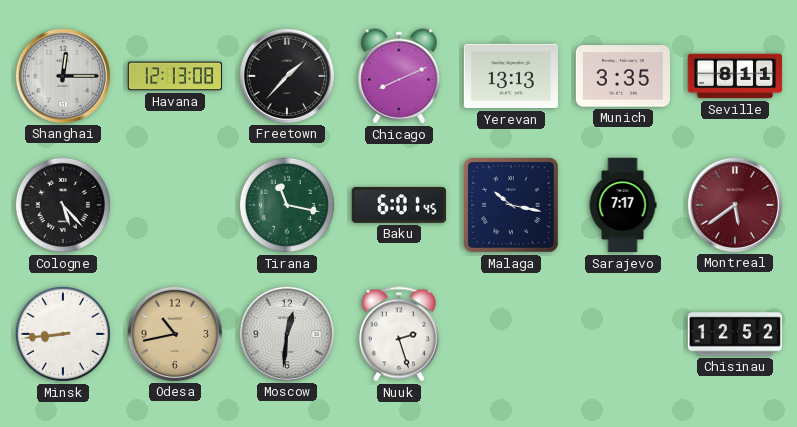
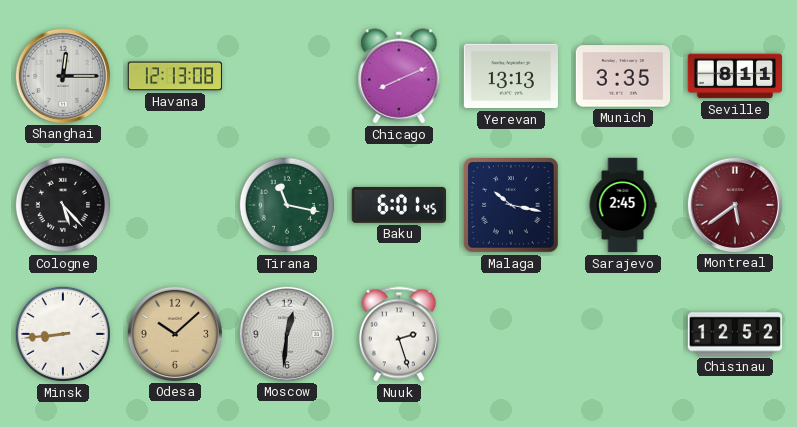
Freetown: 1:37 -> none
Sarajevo: 7:17 -> 2:45
Odesa: 10:43 -> 10:08
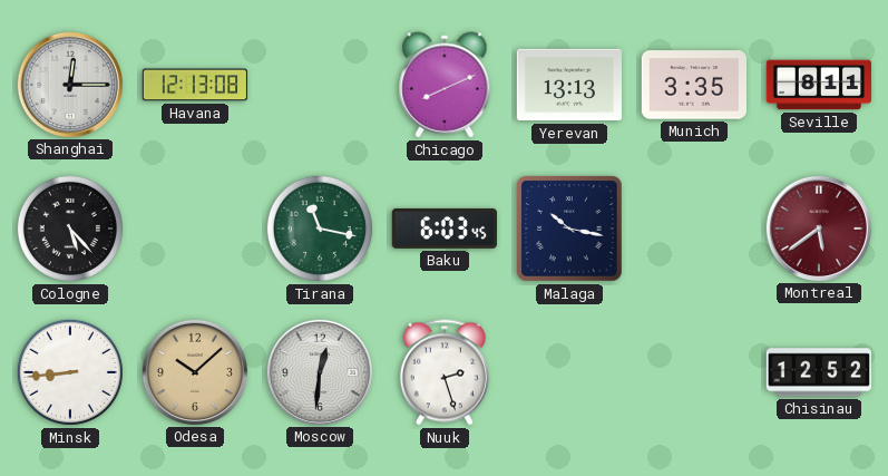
Baku: 6:01 -> 6:03
Sarajevo: 2:45 -> none
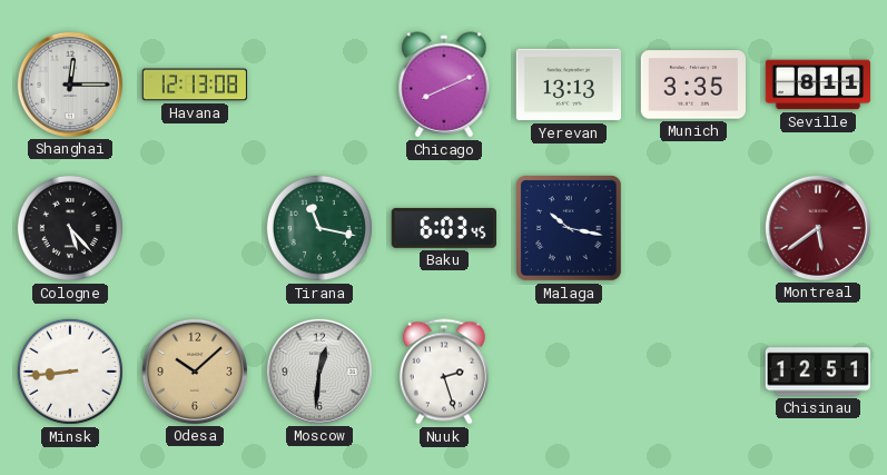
Chisinau: 12:52 -> 12:51
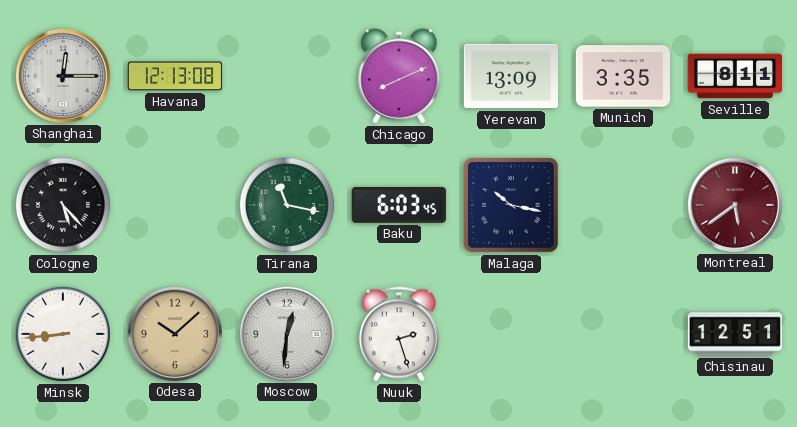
Yerevan: 13:13 -> 13:09
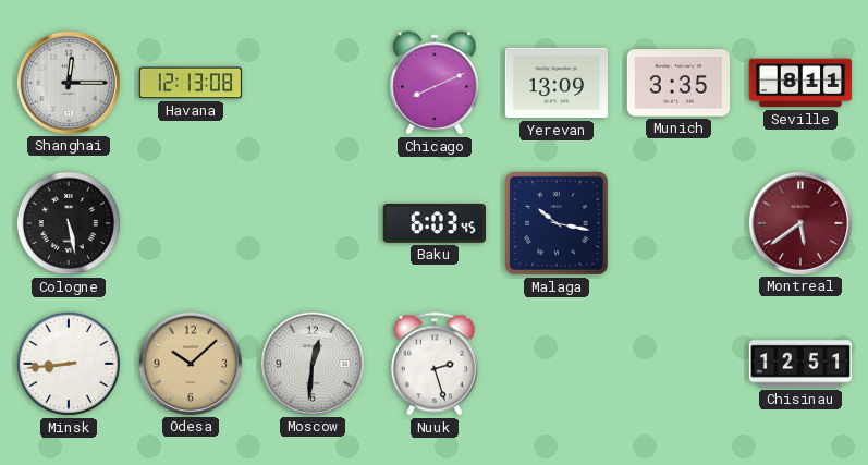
Cologne: 5:23 -> 5:28
Tirana: 11:17 -> none
